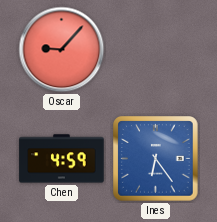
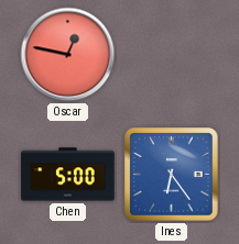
Oscar: 9:07 -> 12:47
Chen: 4:59 -> 5:00
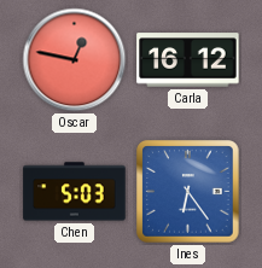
Carla: none -> 16:12
Chen: 5:00 -> 5:03
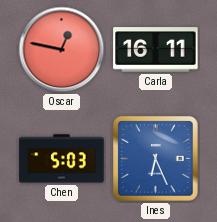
Carla: 16:12 -> 16:11
Ines: 6:24 -> 6:26
